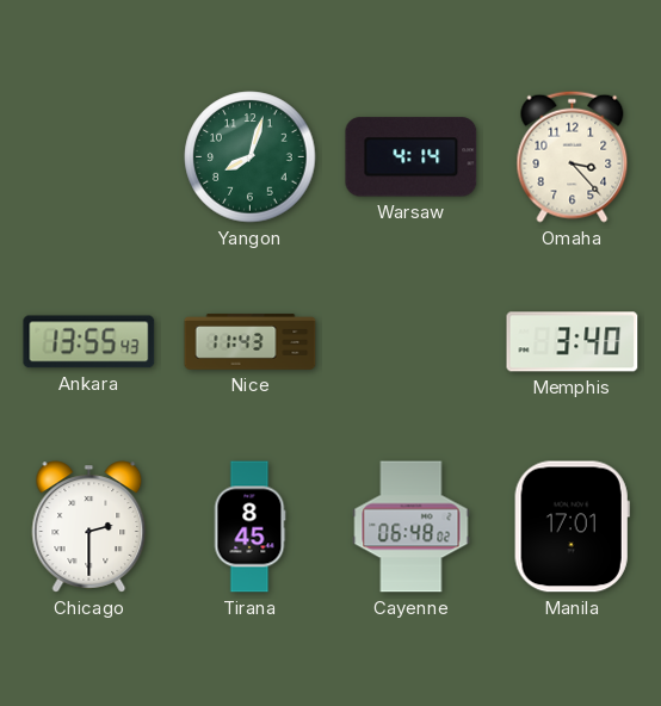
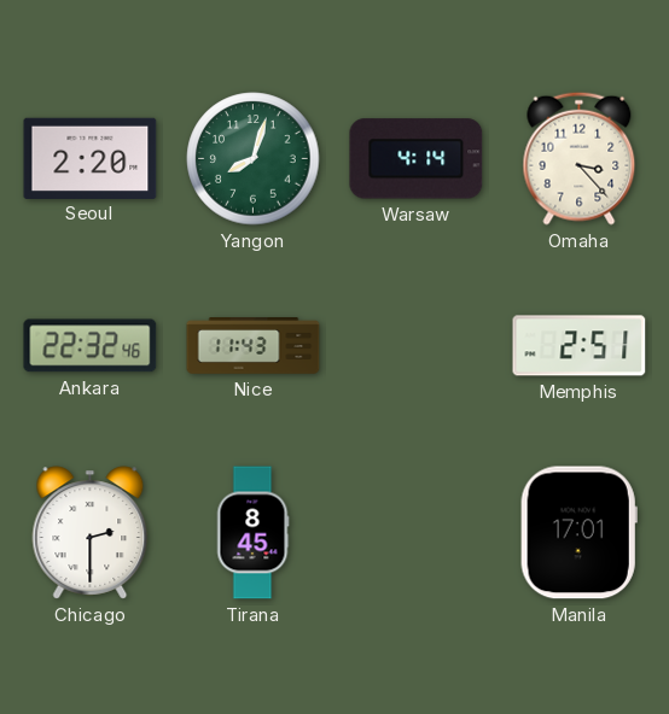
Seoul: none -> 2:20
Ankara: 13:55 -> 22:32
Memphis: 3:40 -> 2:51
Cayenne: 06:48 -> none
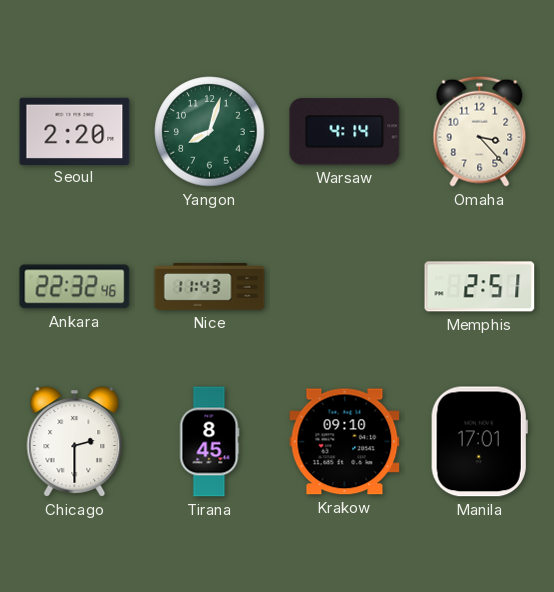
Krakow: none -> 09:10
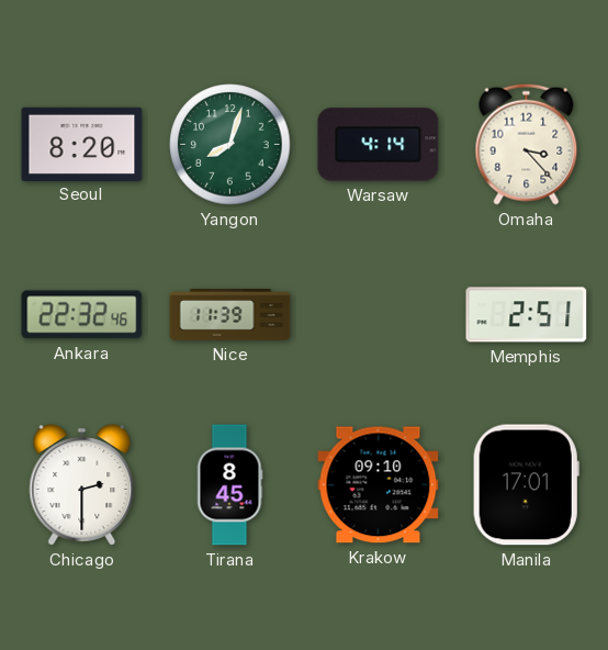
Seoul: 2:20 -> 8:20
Nice: 11:43 -> 11:39
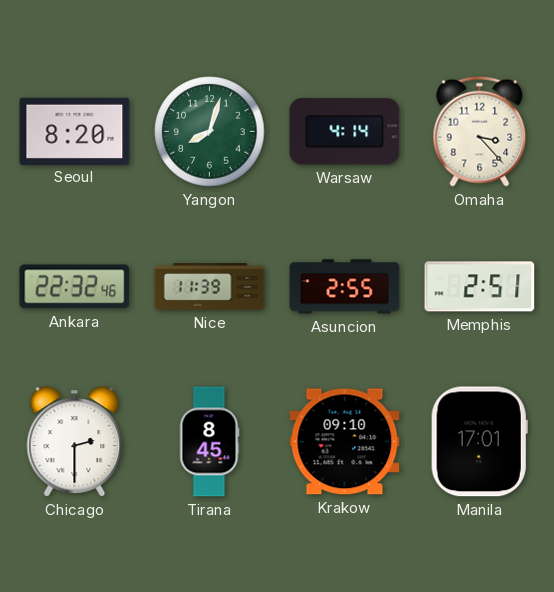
Asuncion: none -> 2:55
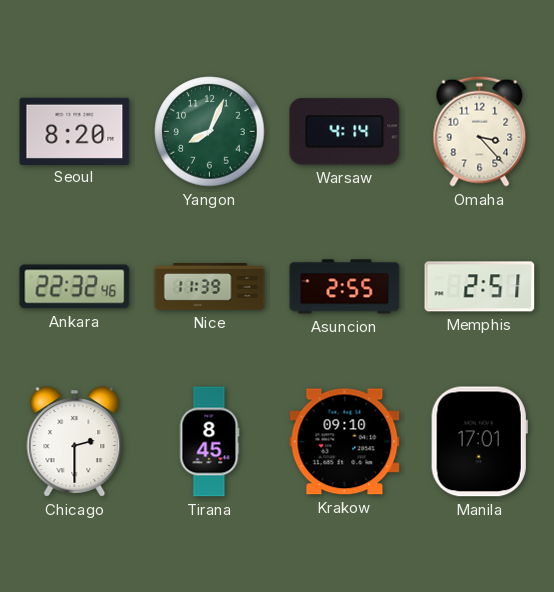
Yangon: 8:03 -> 8:04
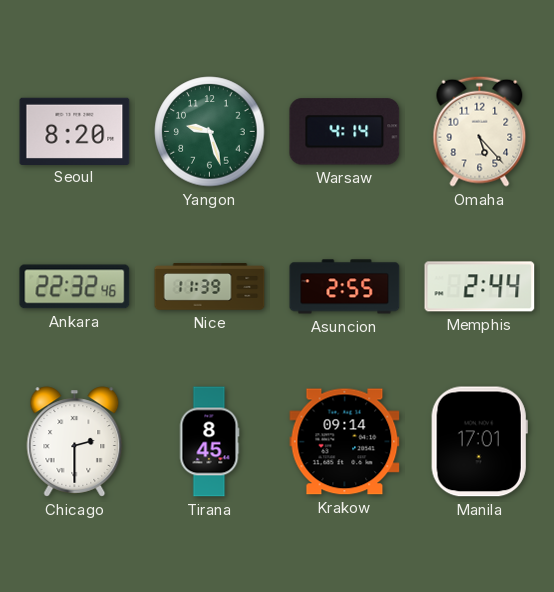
Yangon: 8:04 -> 9:27
Omaha: 3:23 -> 5:23
Memphis: 2:51 -> 2:44
Krakow: 09:10 -> 09:14
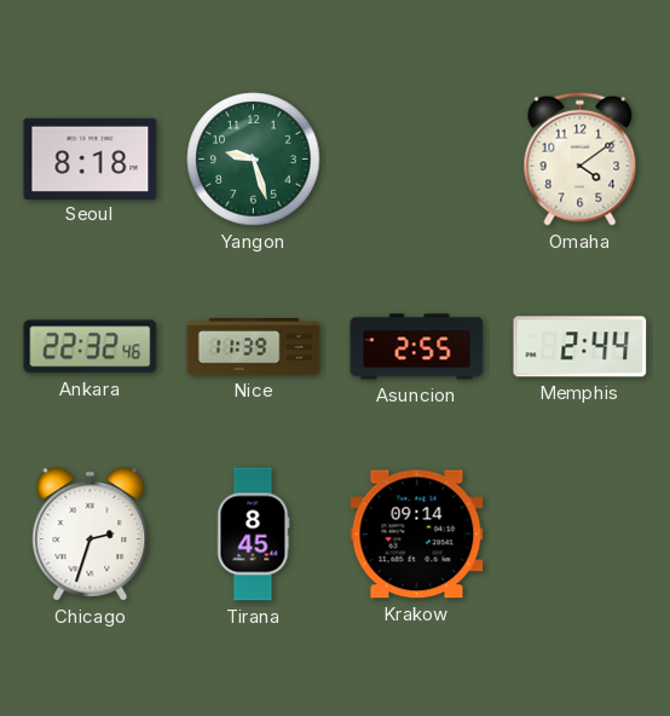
Seoul: 8:20 -> 8:18
Warsaw: 4:14 -> none
Omaha: 5:23 -> 4:09
Chicago: 2:30 -> 2:33
Manila: 17:01 -> none
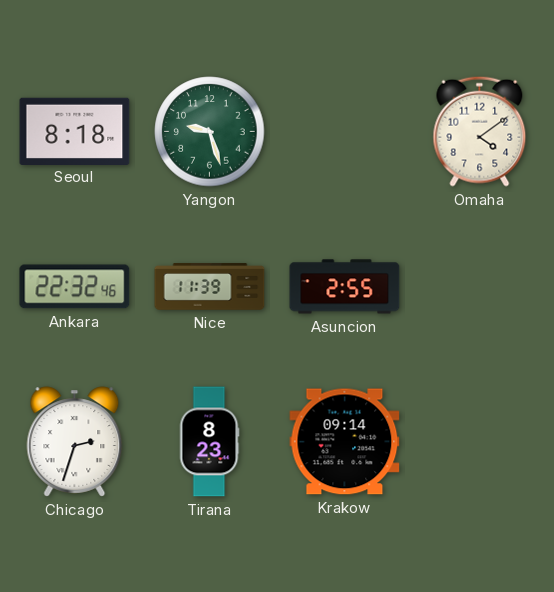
Memphis: 2:44 -> none
Tirana: 8:45 -> 8:23
